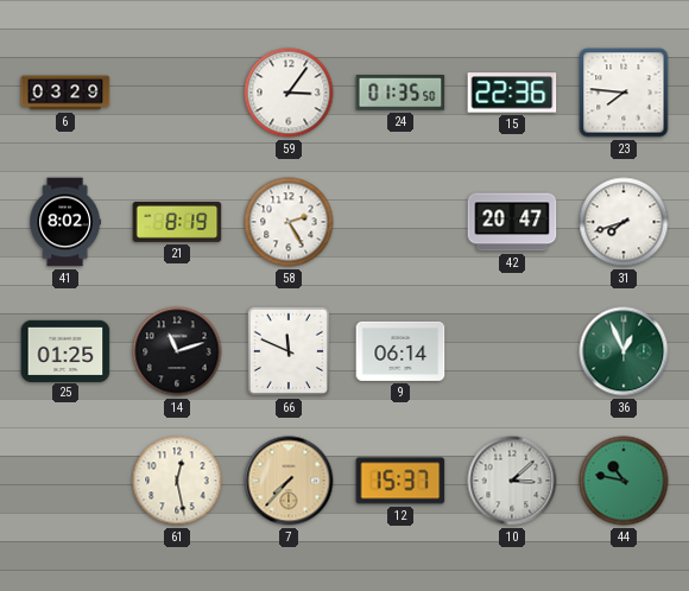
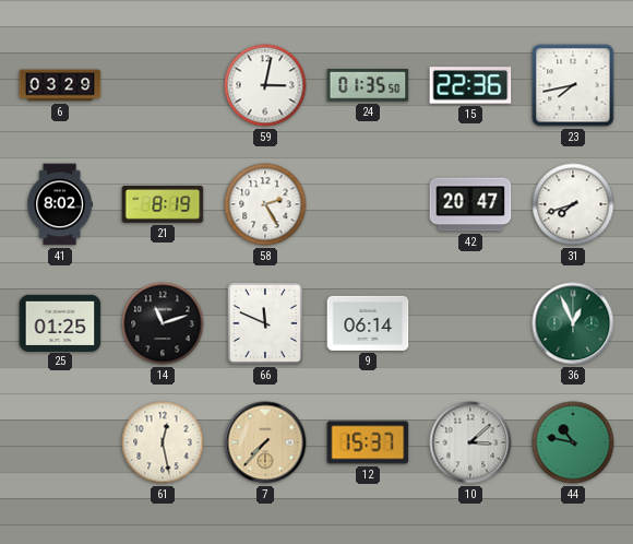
59: 3:06 -> 3:02
23: 7:46 -> 7:43
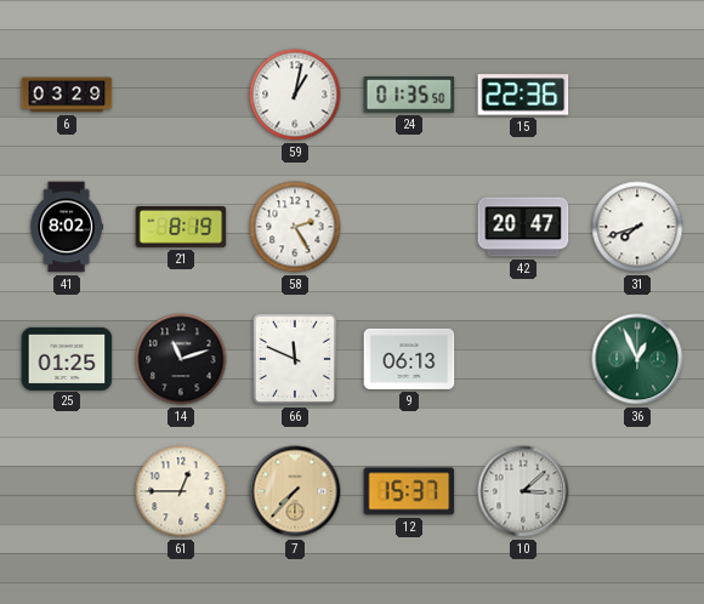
59: 3:02 -> 1:02
23: 7:43 -> none
9: 06:14 -> 06:13
61: 12:28 -> 12:45
44: 10:47 -> none
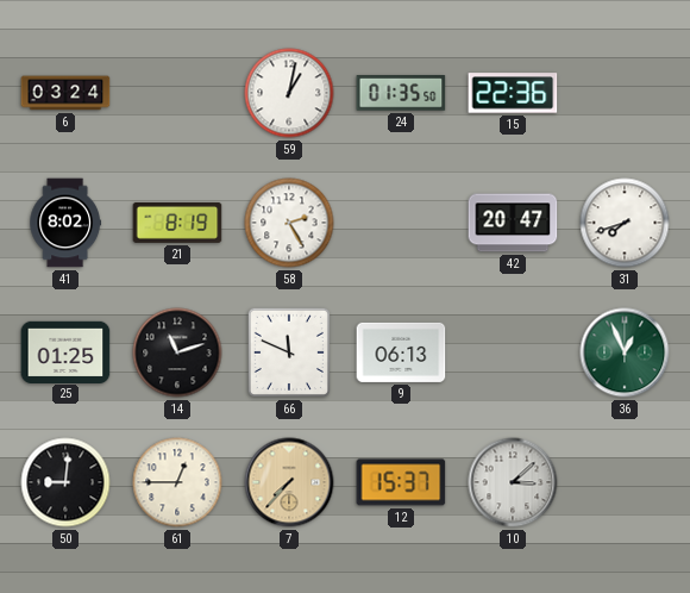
6: 03:29 -> 03:24
50: none -> 9:01
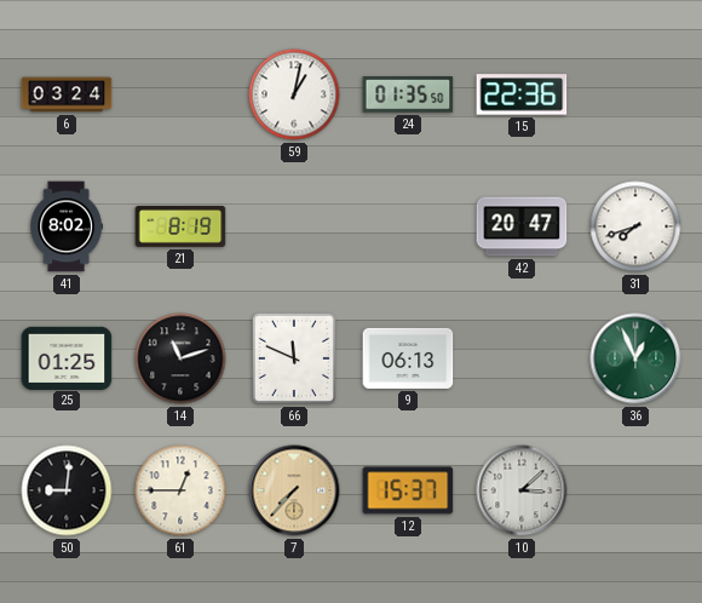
58: 2:25 -> none
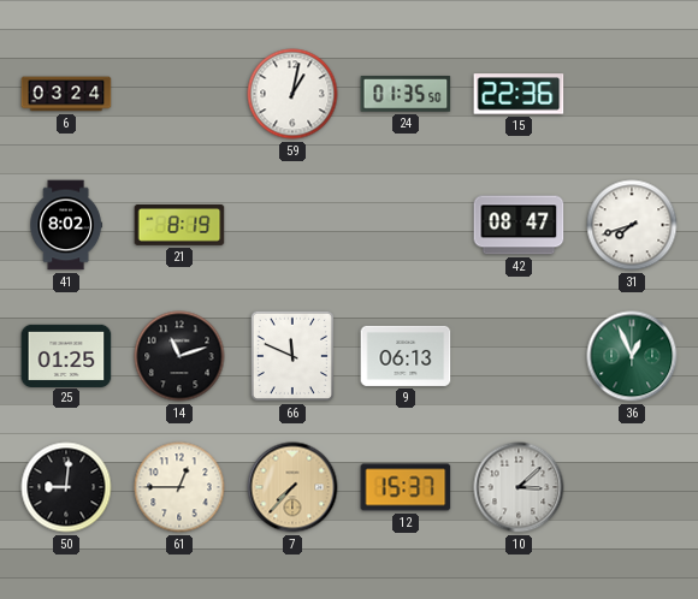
42: 20:47 -> 08:47
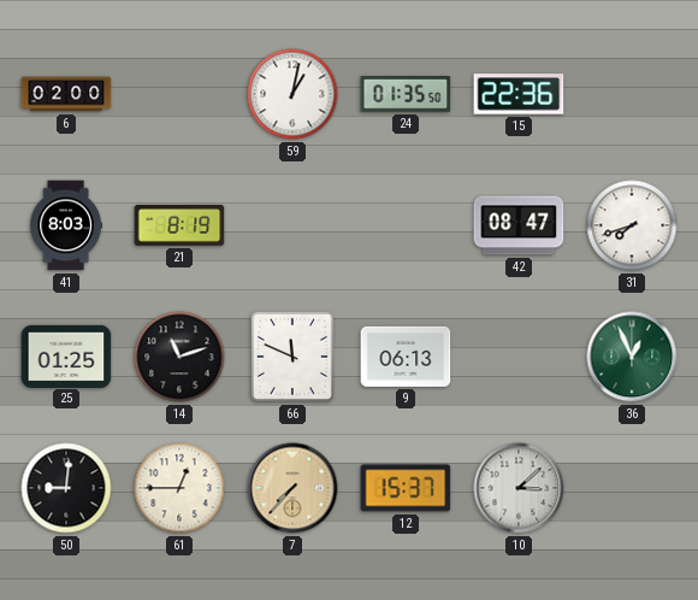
6: 03:24 -> 02:00
41: 8:02 -> 8:03
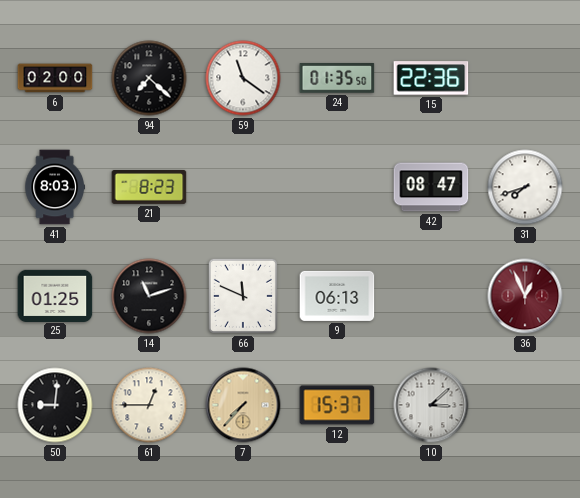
94: none -> 7:22
59: 1:02 -> 11:21
21: 8:19 -> 8:23
36 dial: green -> burgundy
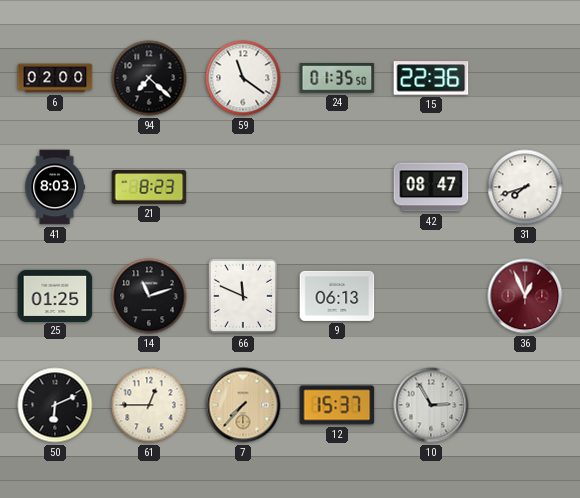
50: 9:01 -> 6:11
10: 3:08 -> 2:55
